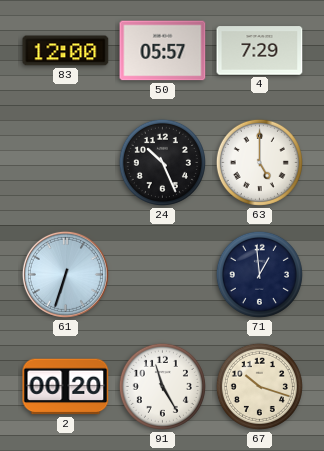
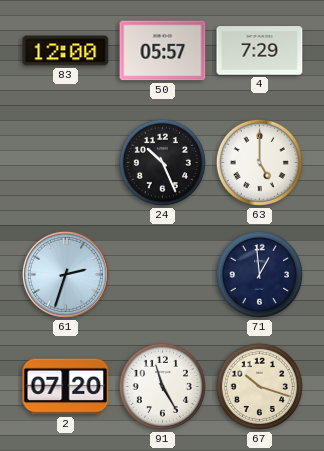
61: 6:33 -> 2:33
2: 00:20 -> 07:20
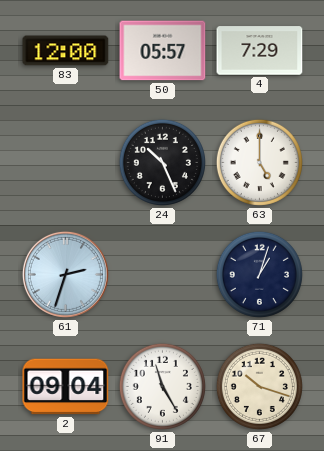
71: 12:59 -> 1:03
2: 07:20 -> 09:04
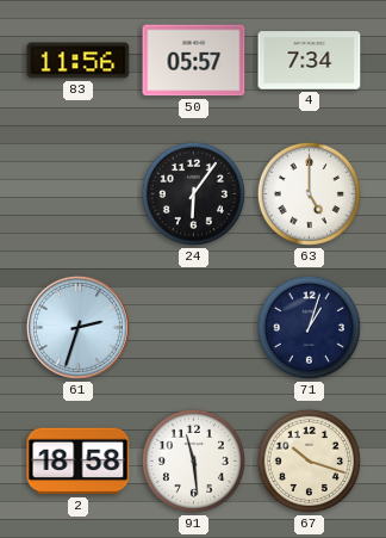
83: 12:00 -> 11:56
4: 7:29 -> 7:34
24: 10:26 -> 6:06
2: 09:04 -> 18:58
91: 11:25 -> 11:29
